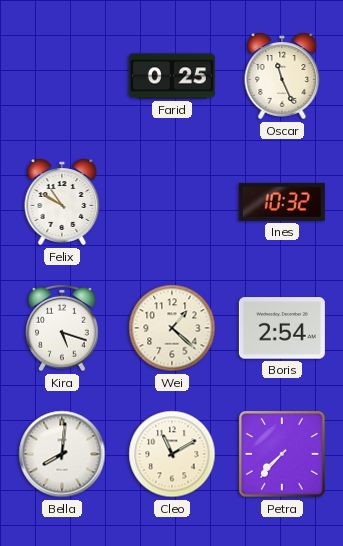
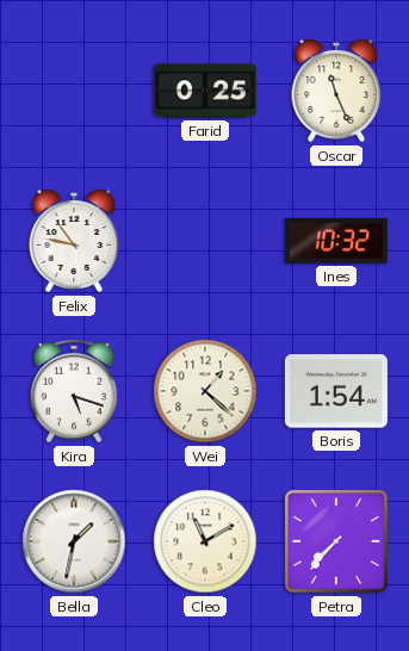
Felix: 10:50 -> 10:47
Boris: 2:54 -> 1:54
Bella: 8:01 -> 1:32
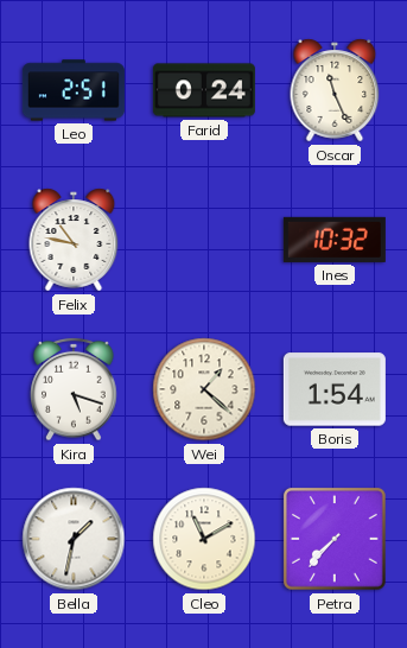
Leo: none -> 2:51
Farid: 0:25 -> 0:24
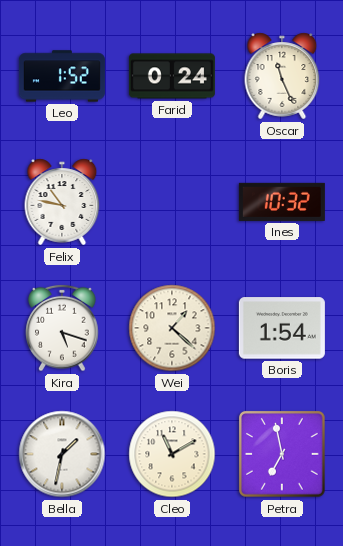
Leo: 2:51 -> 1:52
Petra: 7:37 -> 6:58
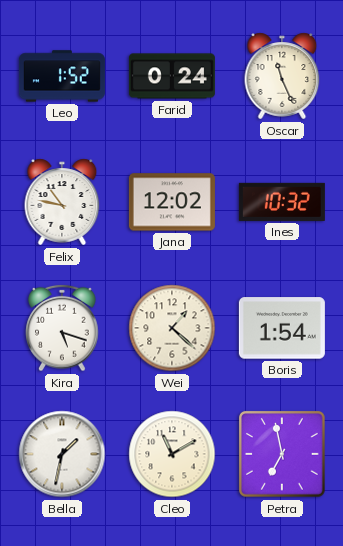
Jana: none -> 12:02
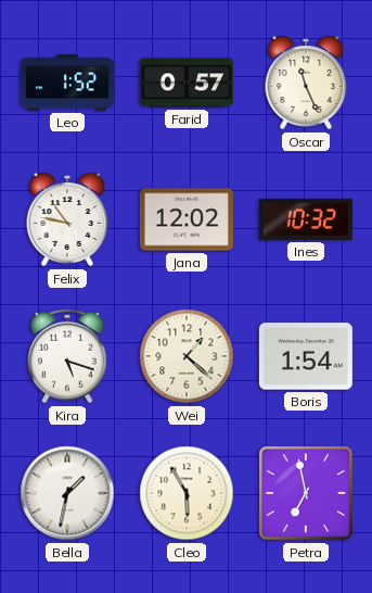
Farid: 0:24 -> 0:57
Cleo: 11:10 -> 5:55
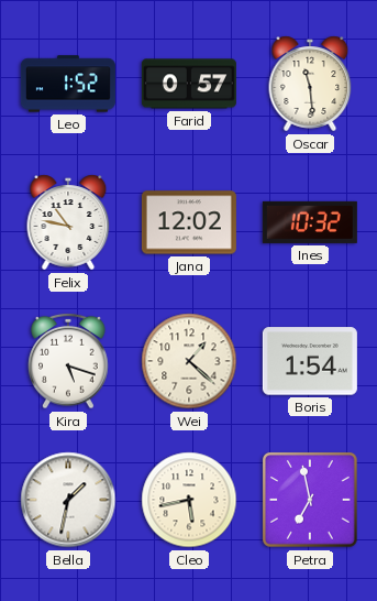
Oscar: 11:26 -> 11:29
Cleo: 5:55 -> 5:43
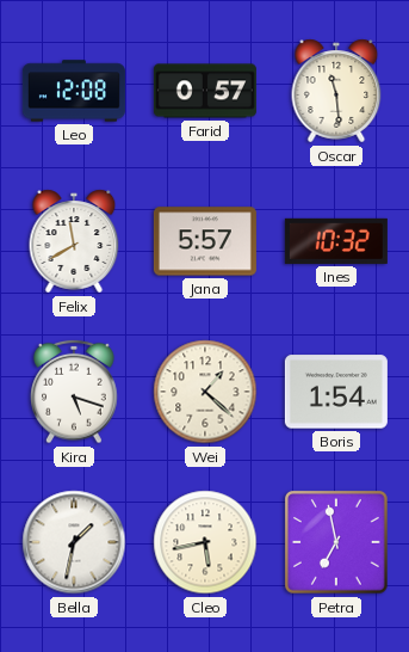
Leo: 1:52 -> 12:08
Felix: 10:47 -> 11:40
Jana: 12:02 -> 5:57
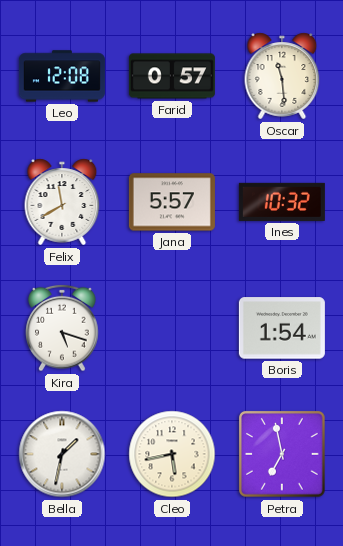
Wei: 1:22 -> none
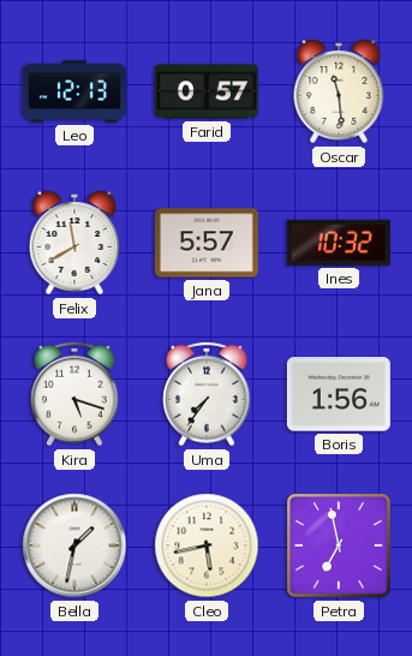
Leo: 12:08 -> 12:13
Uma: none -> 7:36
Boris: 1:54 -> 1:56
